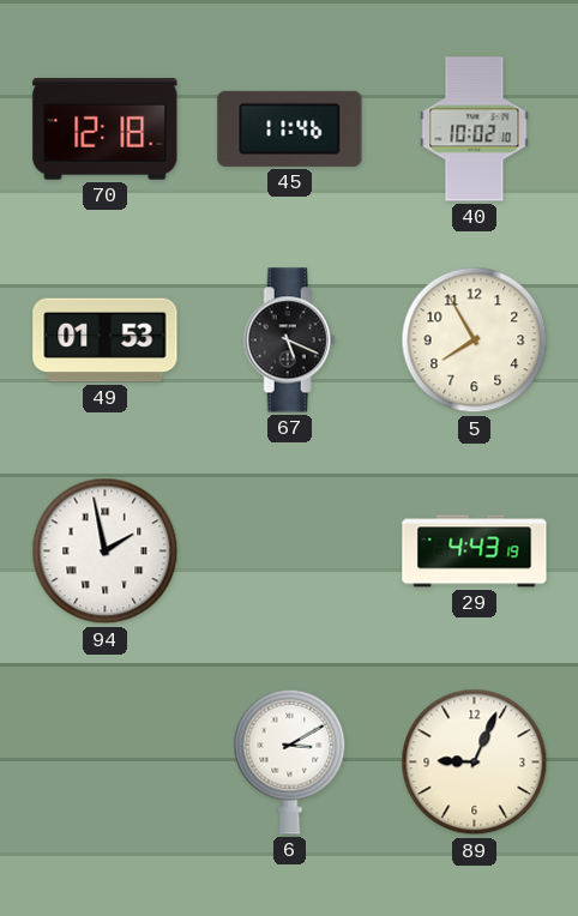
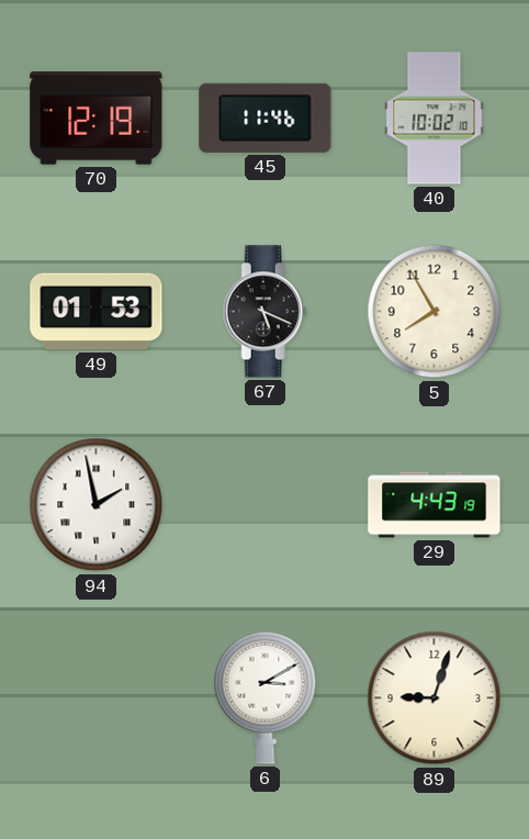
70: 12:18 -> 12:19
89: 9:04 -> 9:03
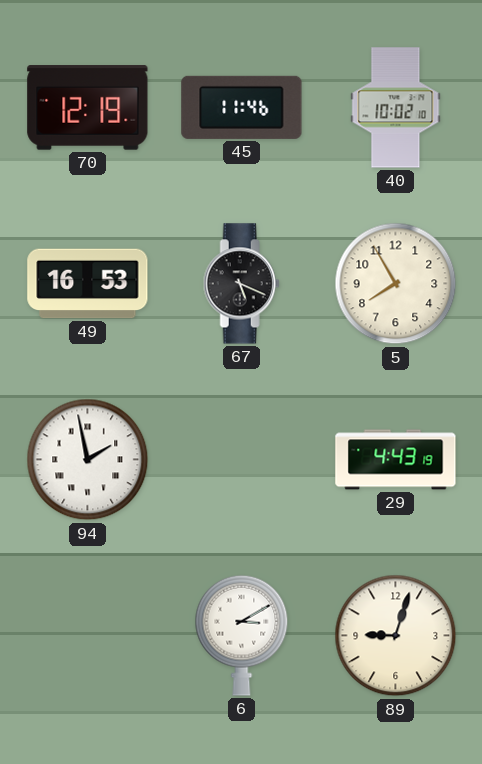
49: 01:53 -> 16:53
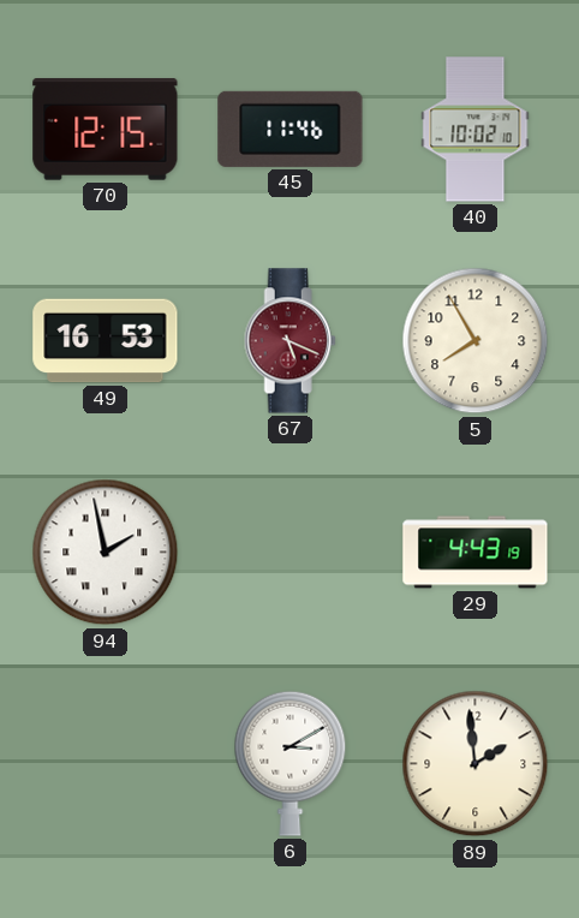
70: 12:19 -> 12:15
67 dial: black -> burgundy
89: 9:03 -> 1:59
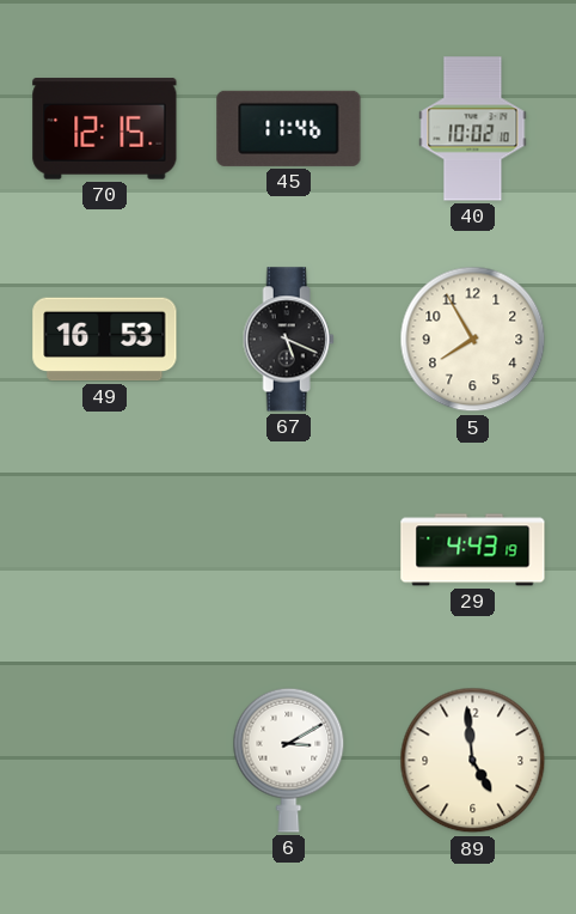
67 dial: burgundy -> black
94: 1:58 -> none
89: 1:59 -> 4:59
